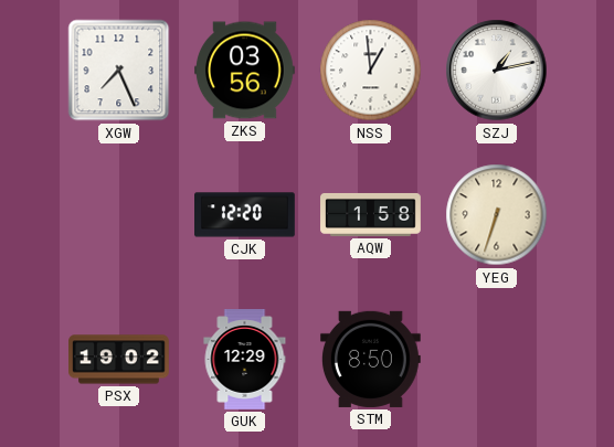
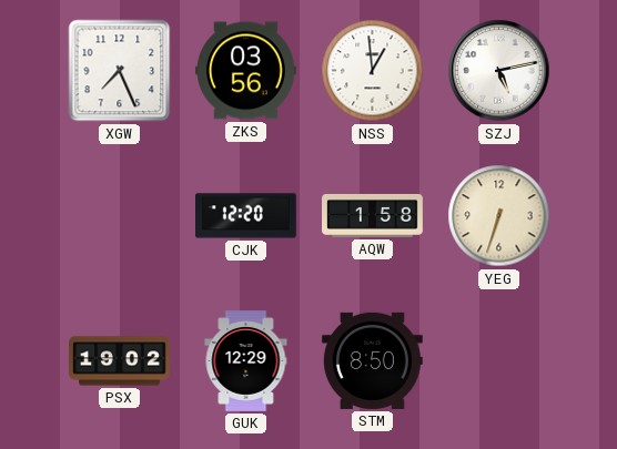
SZJ: 1:13 -> 5:13
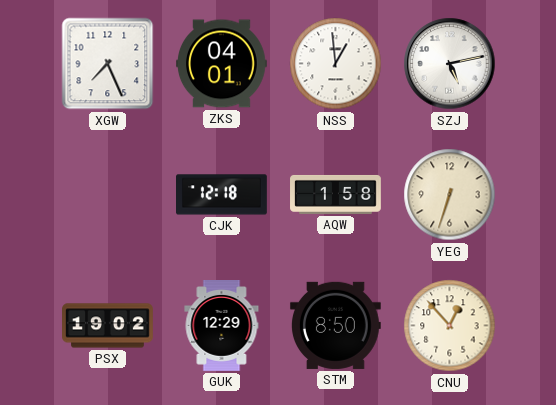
ZKS: 03:56 -> 04:01
CJK: 12:20 -> 12:18
CNU: none -> 12:53
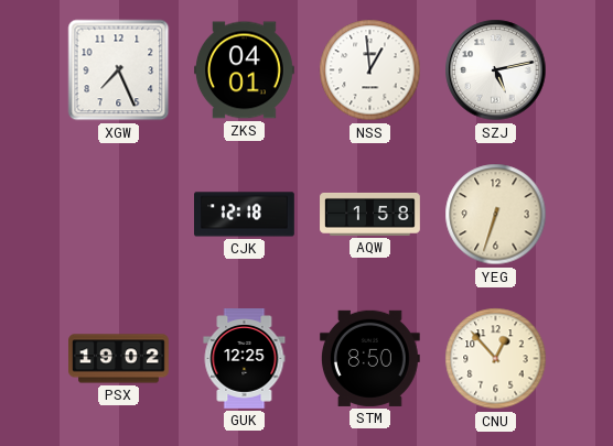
GUK: 12:29 -> 12:25
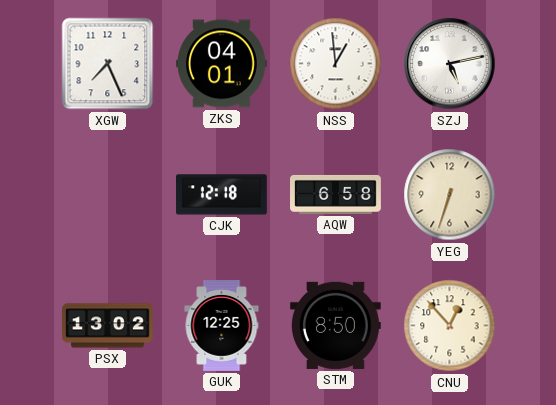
AQW: 1:58 -> 6:58
PSX: 19:02 -> 13:02
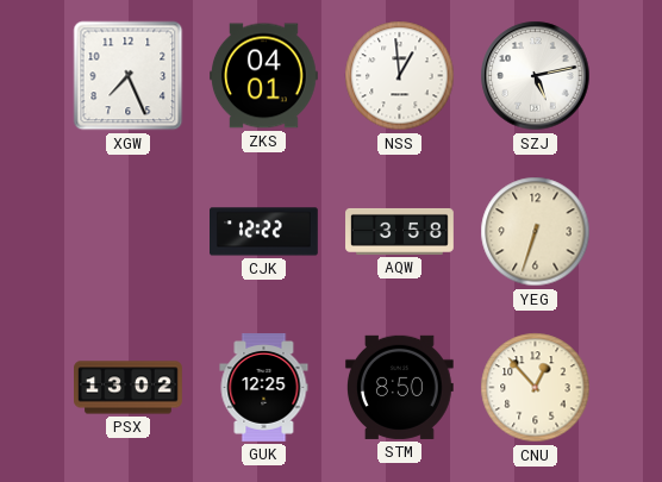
CJK: 12:18 -> 12:22
AQW: 6:58 -> 3:58
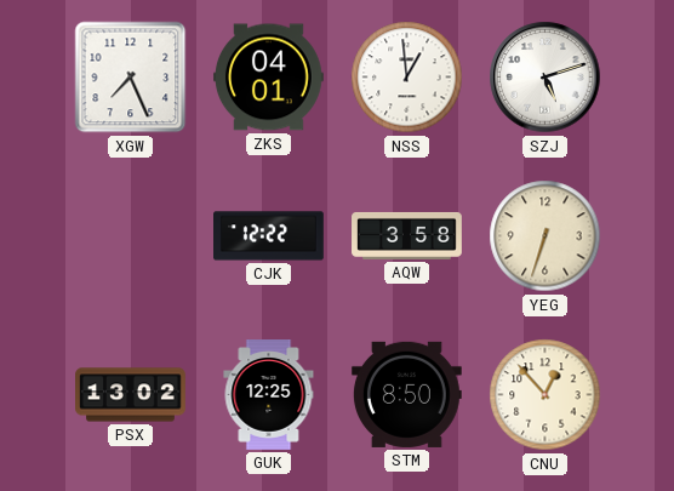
SZJ: 5:13 -> 5:12
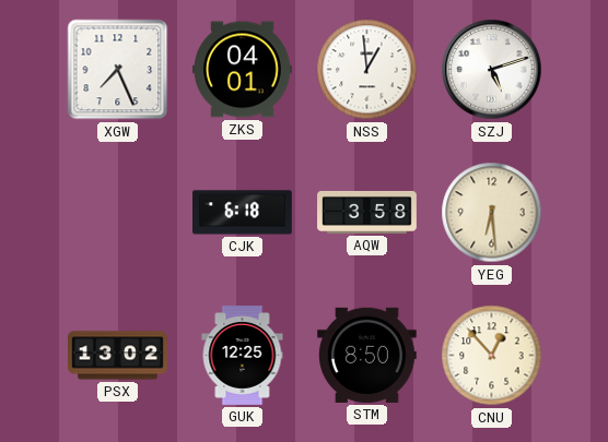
CJK: 12:22 -> 6:18
YEG: 6:33 -> 6:29
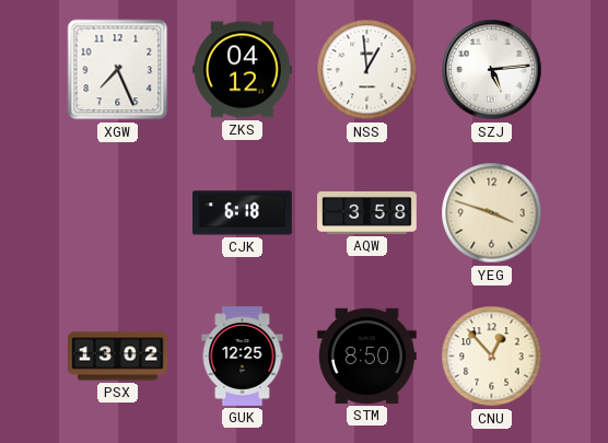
ZKS: 04:01 -> 04:12
SZJ: 5:12 -> 5:14
YEG: 6:29 -> 3:48
